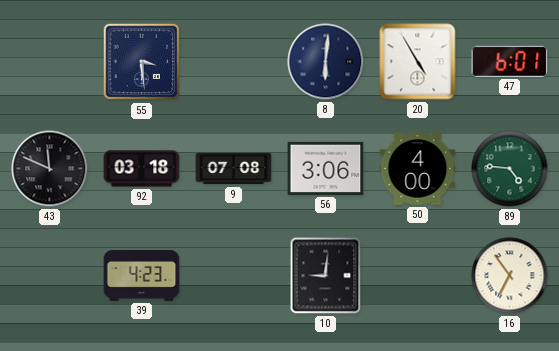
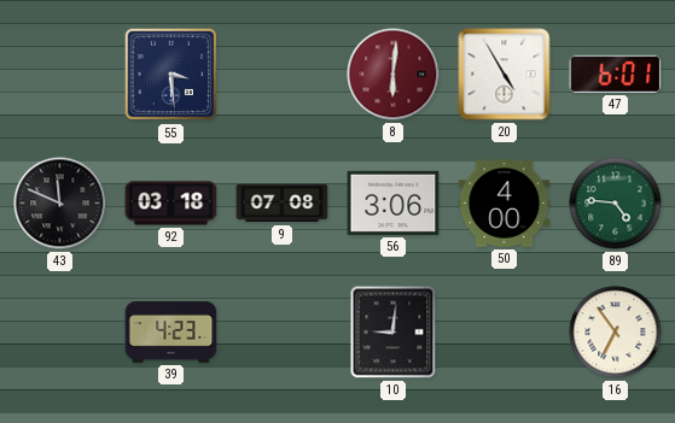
8 dial: navy -> burgundy
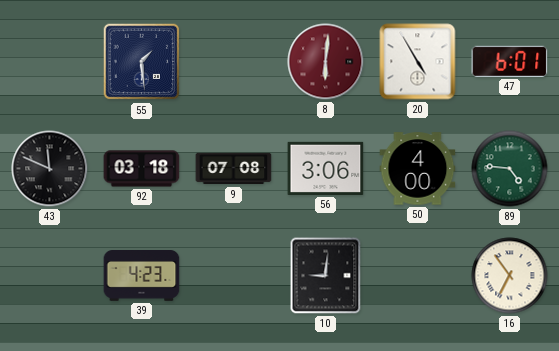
55: 3:29 -> 1:29
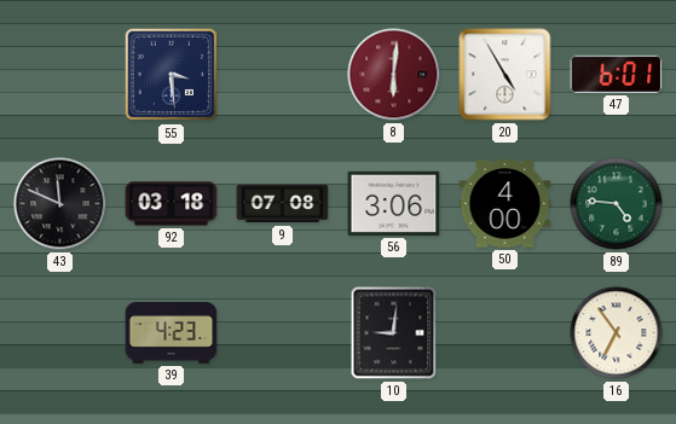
55: 1:29 -> 3:29
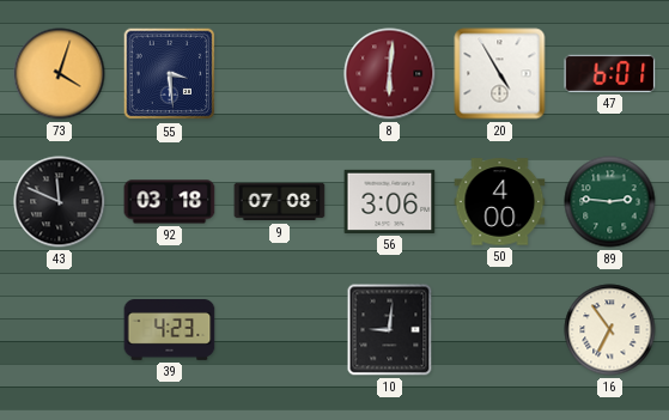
73: none -> 4:03
89: 4:46 -> 2:46
